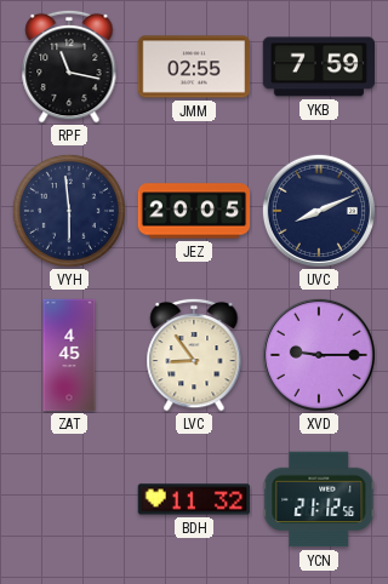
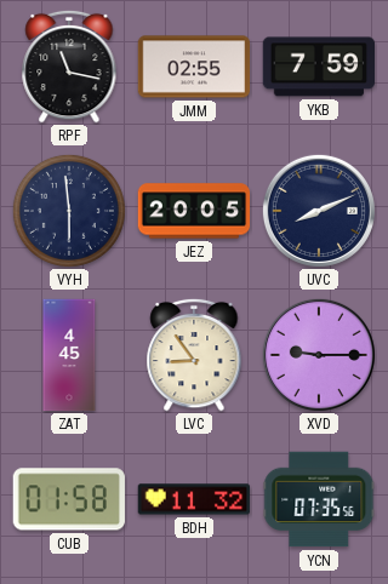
CUB: none -> 01:58
YCN: 21:12 -> 07:35
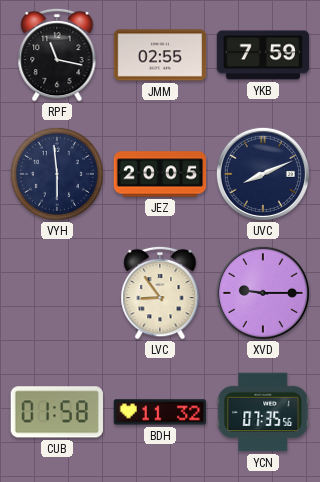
ZAT: 4:45 -> none
